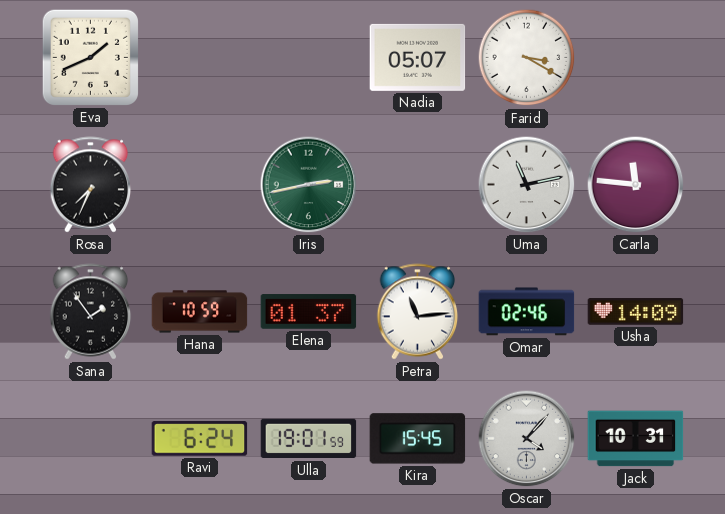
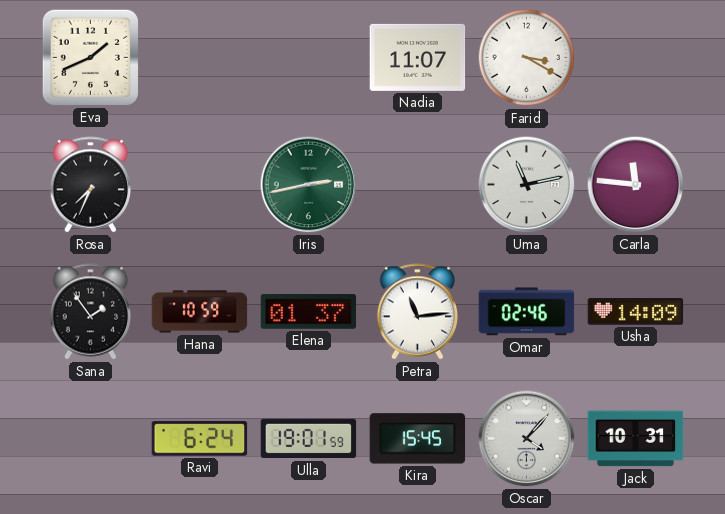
Nadia: 05:07 -> 11:07
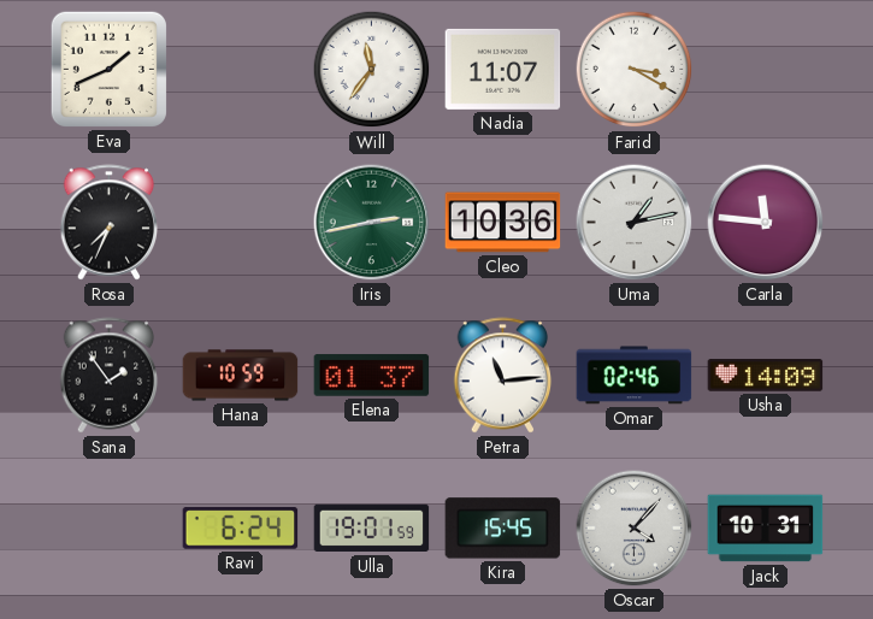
Will: none -> 11:36
Cleo: none -> 10:36
Uma: 11:13 -> 1:13
